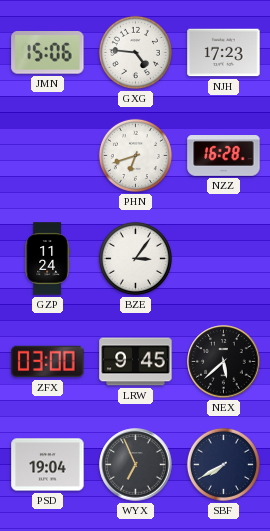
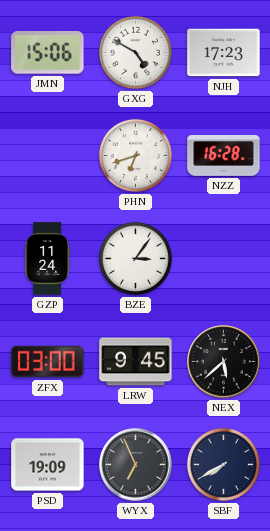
GXG: 4:46 -> 4:50
PSD: 19:04 -> 19:09
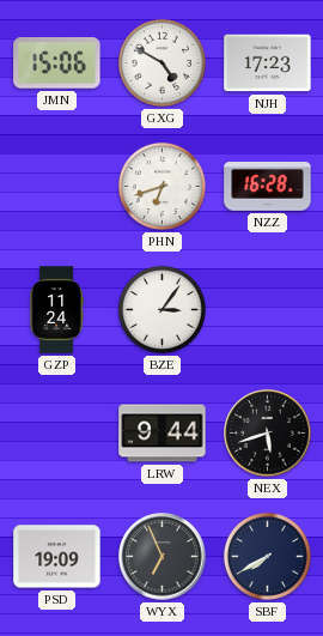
ZFX: 03:00 -> none
LRW: 9:45 -> 9:44
NEX: 5:38 -> 5:42
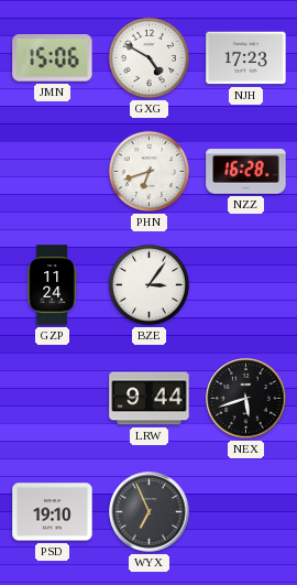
PSD: 19:09 -> 19:10
SBF: 7:40 -> none
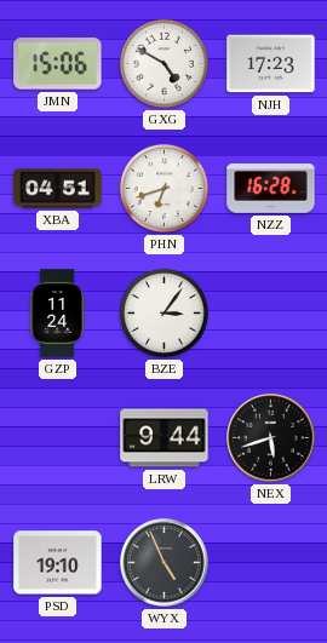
XBA: none -> 04:51
WYX: 6:56 -> 4:56
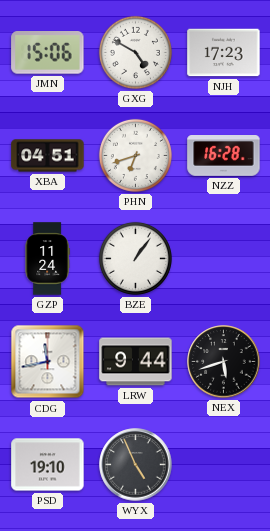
BZE: 3:06 -> 1:06
CDG: none -> 11:43
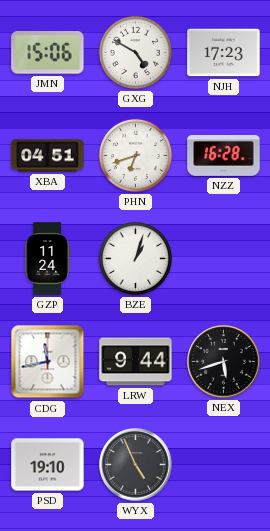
BZE: 1:06 -> 1:03
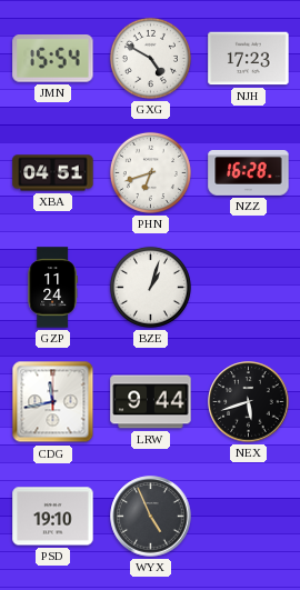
JMN: 15:06 -> 15:54
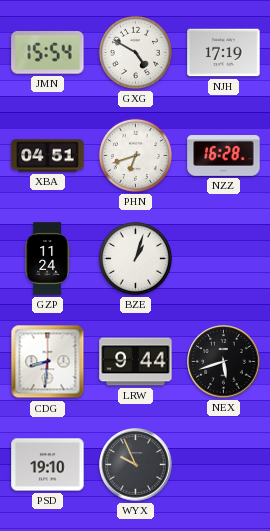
NJH: 17:23 -> 17:19
CDG: 11:43 -> 8:31
WYX: 4:56 -> 9:56
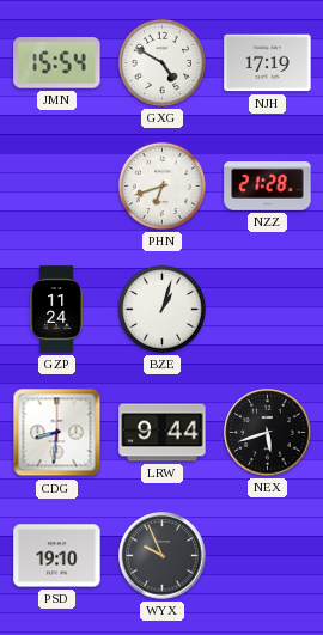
XBA: 04:51 -> none
NZZ: 16:28 -> 21:28
